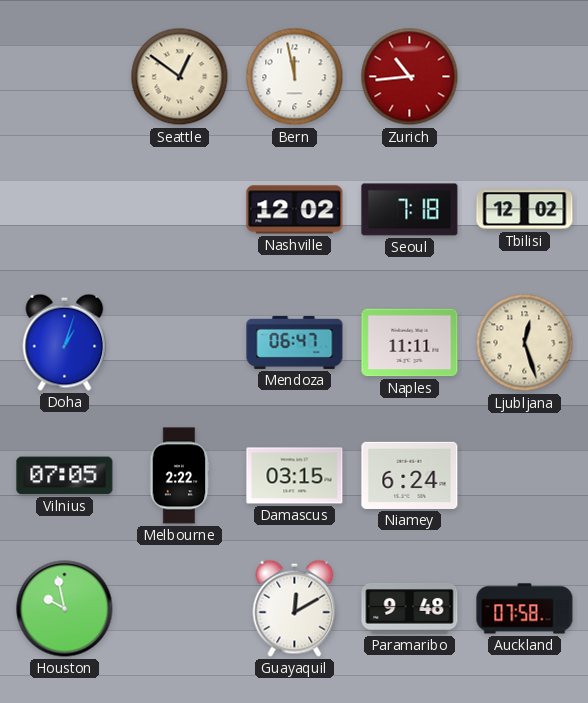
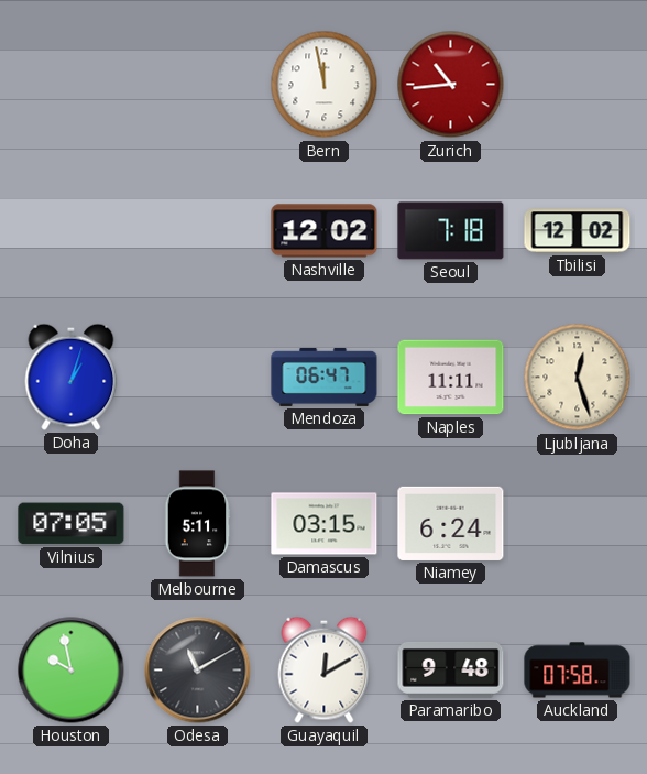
Seattle: 12:51 -> none
Melbourne: 2:22 -> 5:11
Odesa: none -> 11:10
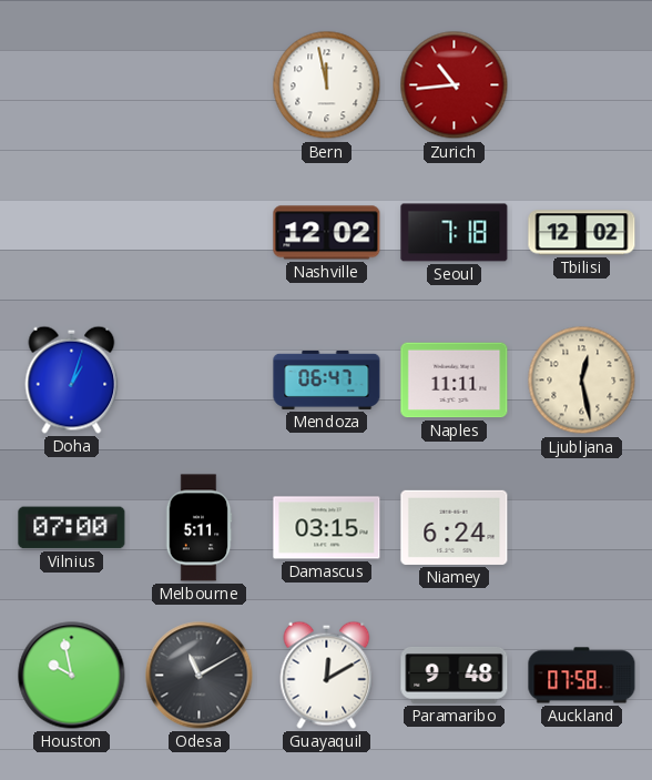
Ljubljana: 12:27 -> 12:28
Vilnius: 07:05 -> 07:00
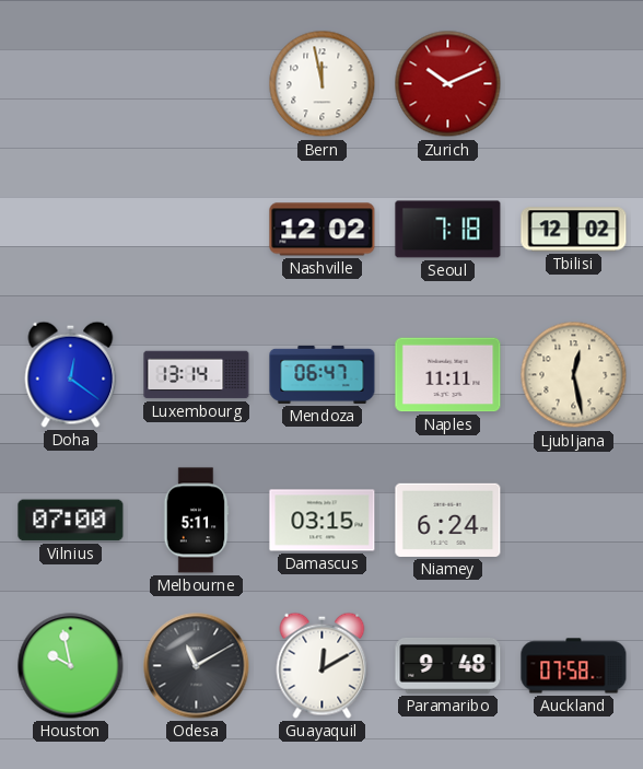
Zurich: 10:44 -> 10:11
Doha: 1:03 -> 12:21
Luxembourg: none -> 13:14
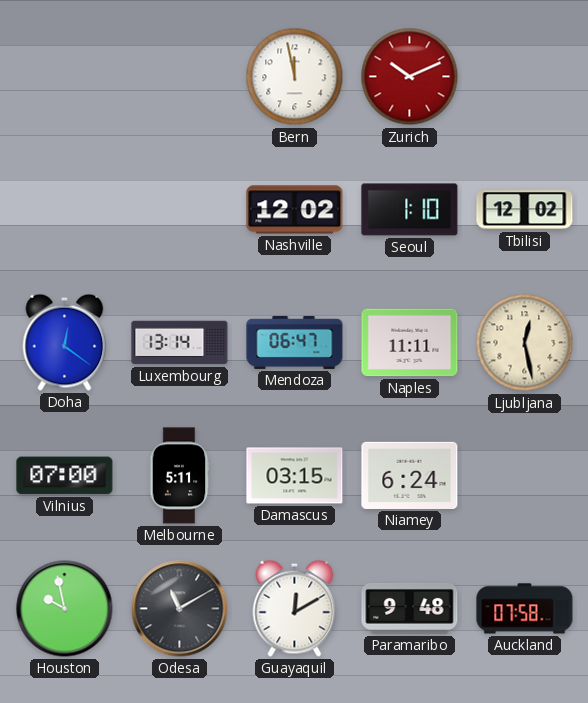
Seoul: 7:18 -> 1:10
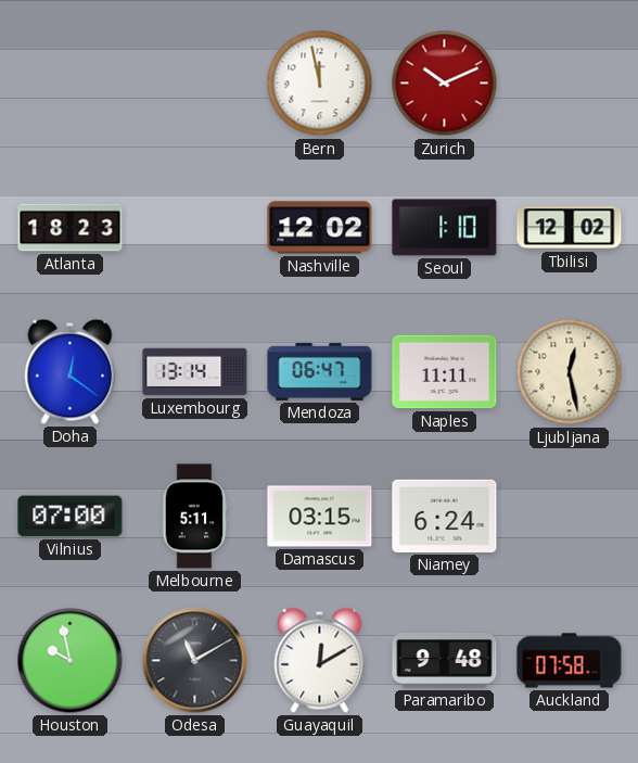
Atlanta: none -> 18:23
